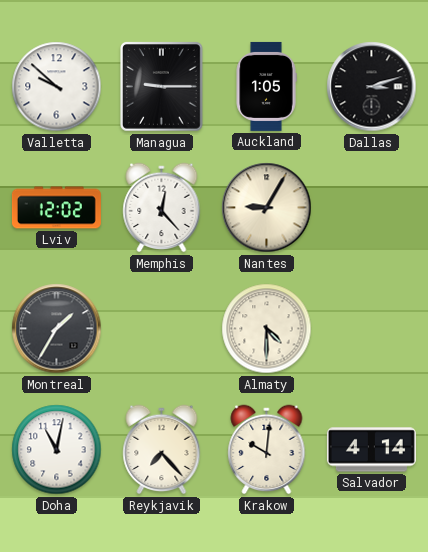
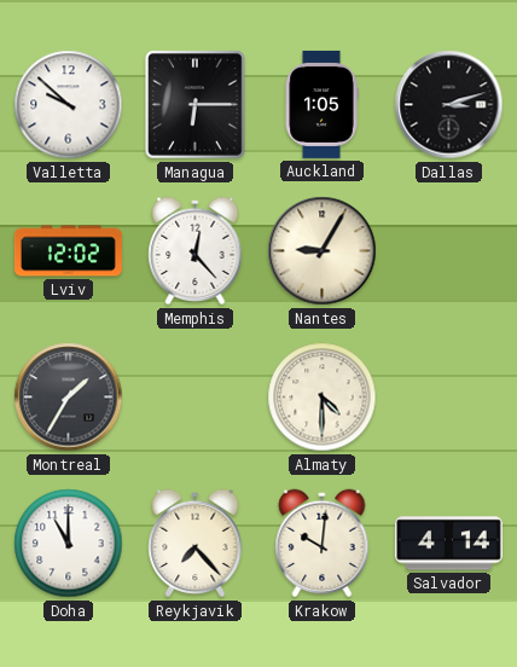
Managua: 9:15 -> 6:15
Doha: 11:02 -> 11:00
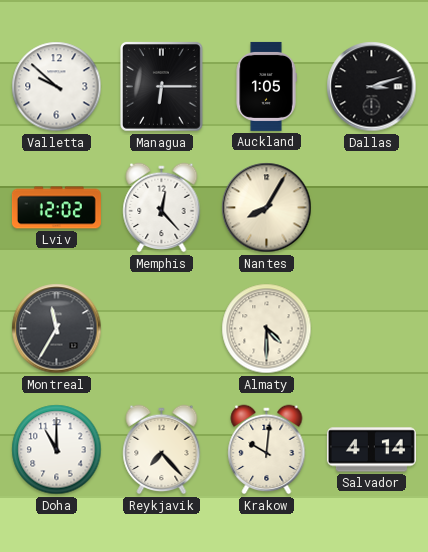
Nantes: 9:05 -> 8:05
Montreal: 1:35 -> 11:35
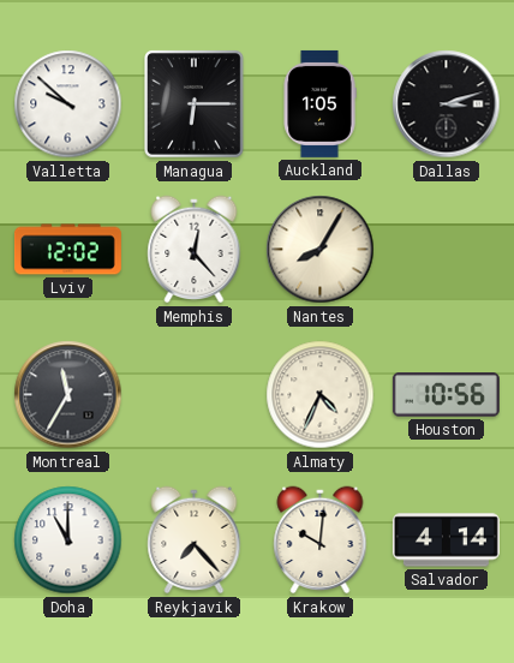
Almaty: 4:30 -> 4:34
Houston: none -> 10:56
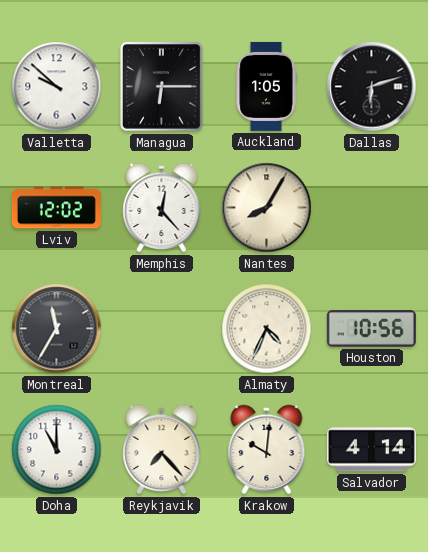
Dallas: 3:12 -> 6:12
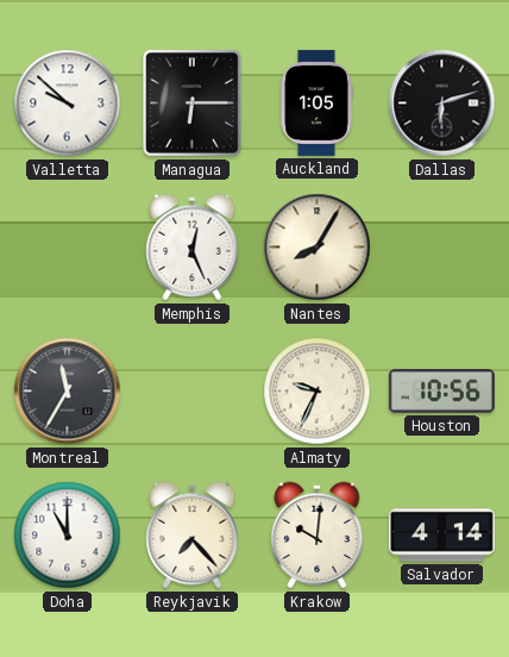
Lviv: 12:02 -> none
Memphis: 12:23 -> 12:26
Almaty: 4:34 -> 9:34
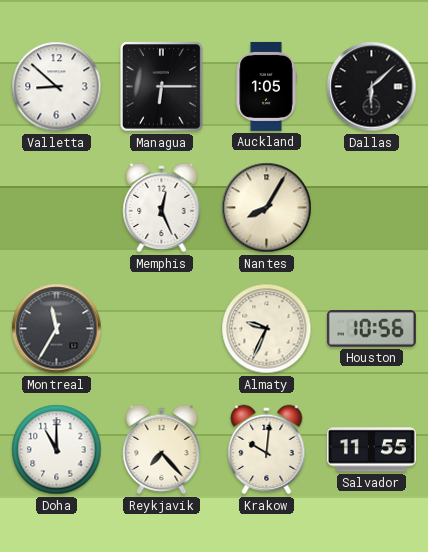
Valletta: 9:52 -> 8:52
Dallas: 6:12 -> 6:08
Salvador: 4:14 -> 11:55
